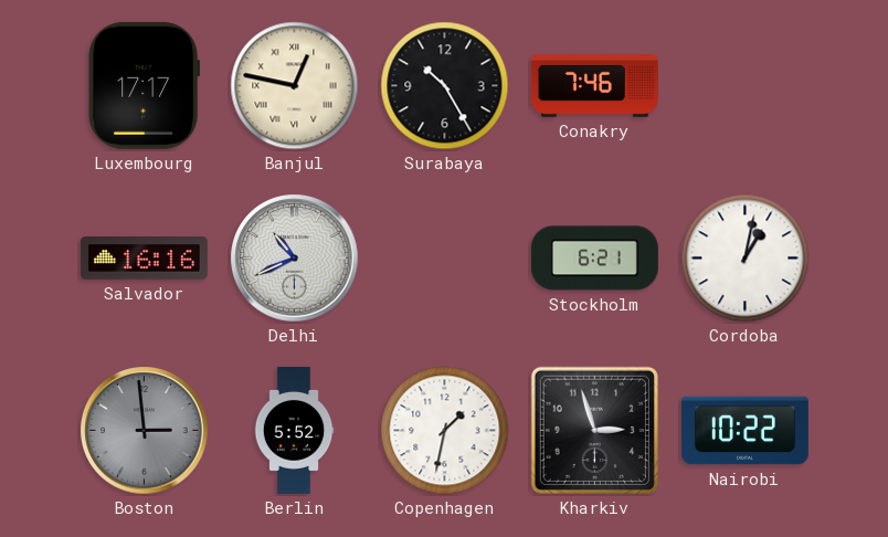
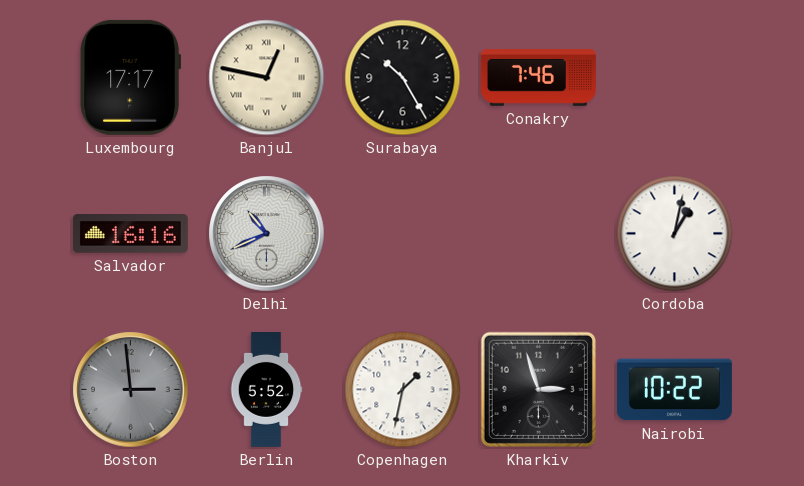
Stockholm: 6:21 -> none
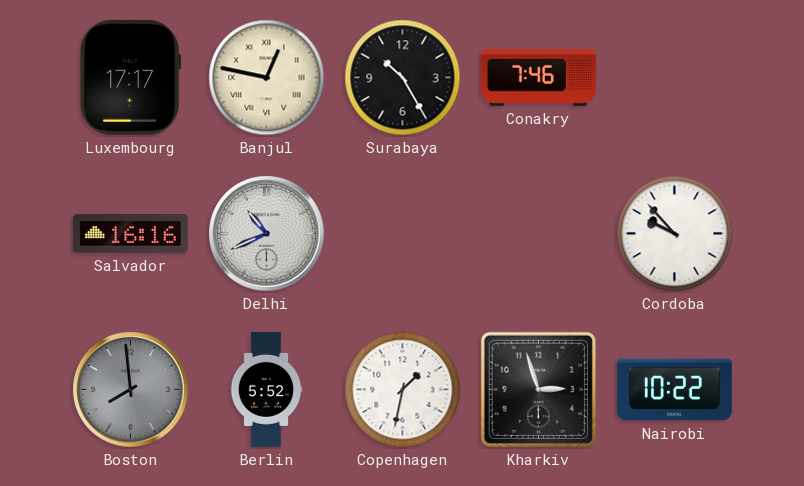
Cordoba: 1:02 -> 9:53
Boston: 2:59 -> 7:59
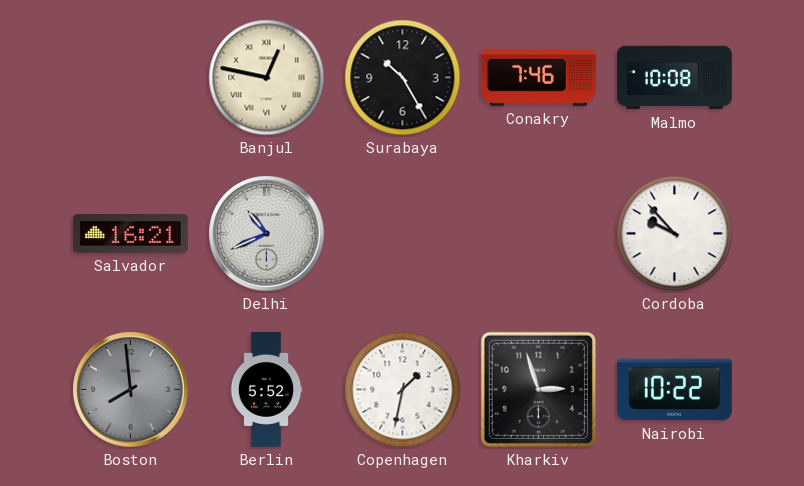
Luxembourg: 17:17 -> none
Malmo: none -> 10:08
Salvador: 16:16 -> 16:21
